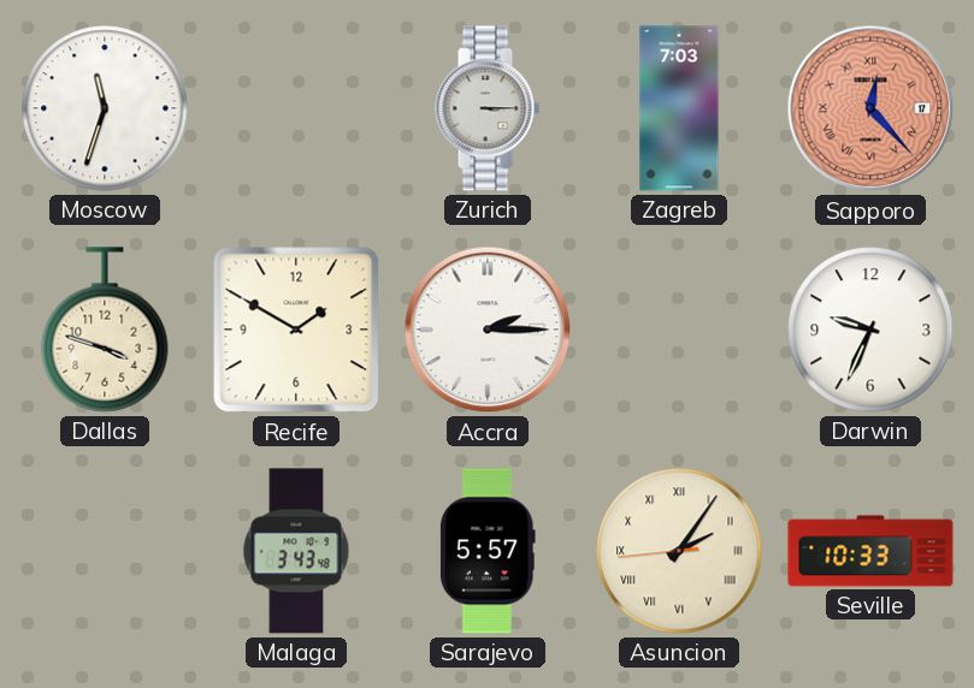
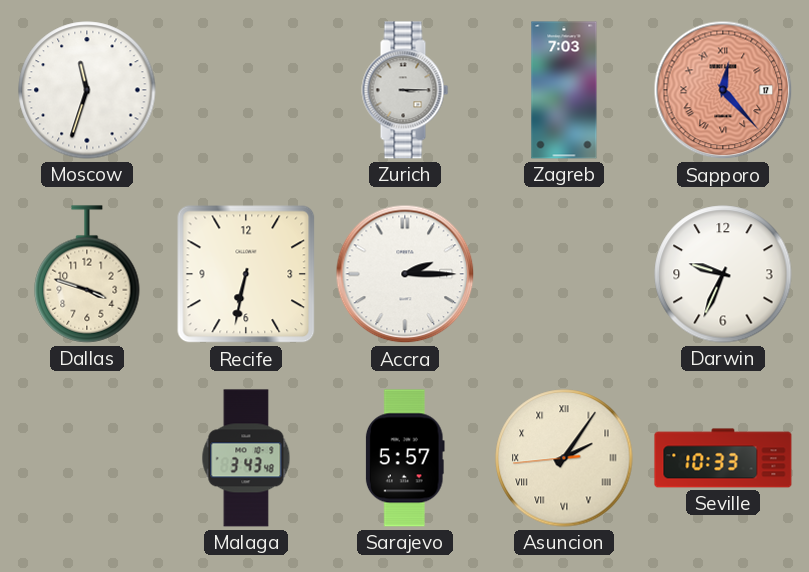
Recife: 1:50 -> 6:32
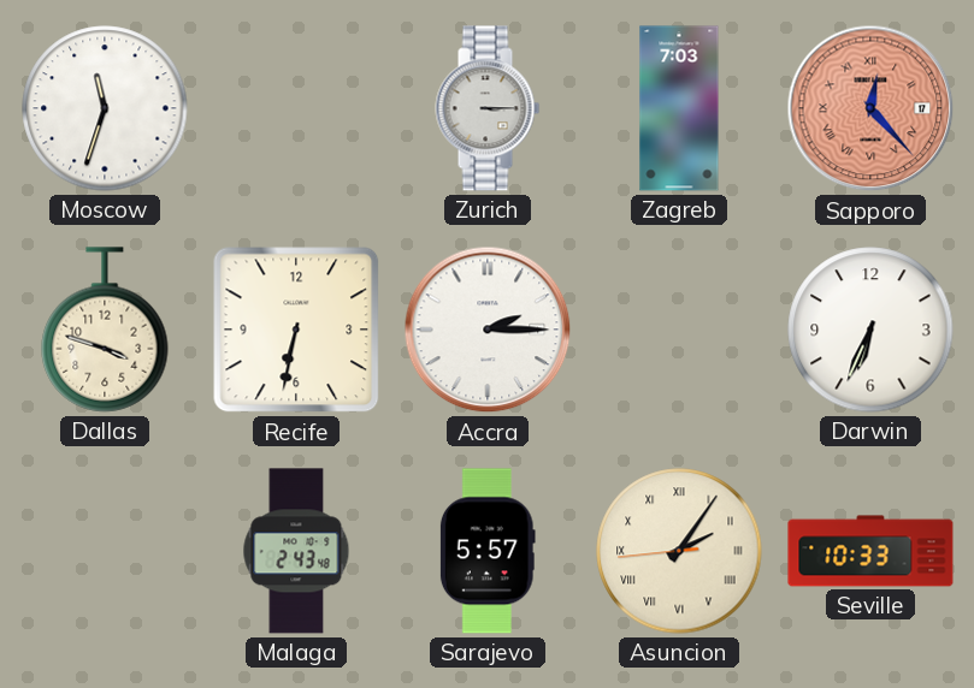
Darwin: 9:34 -> 6:34
Malaga: 3:43 -> 2:43
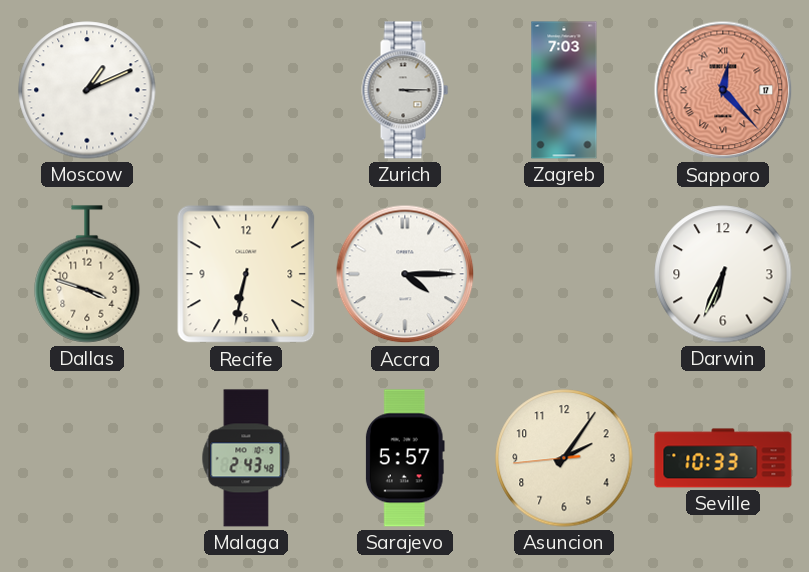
Moscow: 11:33 -> 1:11
Accra: 2:15 -> 4:15
Asuncion numerals: Roman -> Arabic
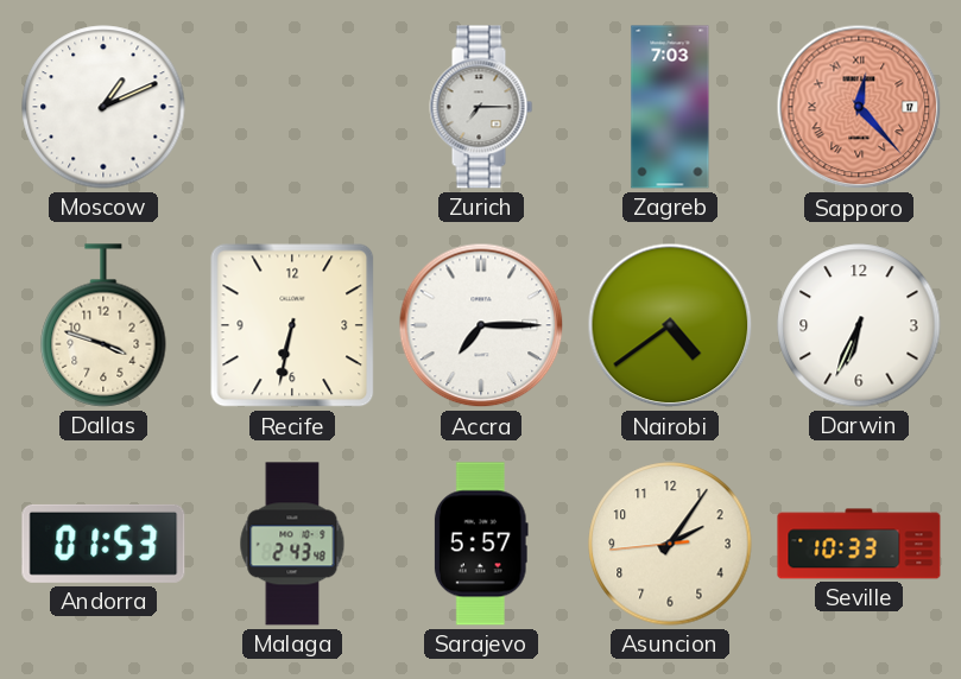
Zurich: 3:15 -> 7:15
Accra: 4:15 -> 7:15
Nairobi: none -> 4:39
Andorra: none -> 01:53
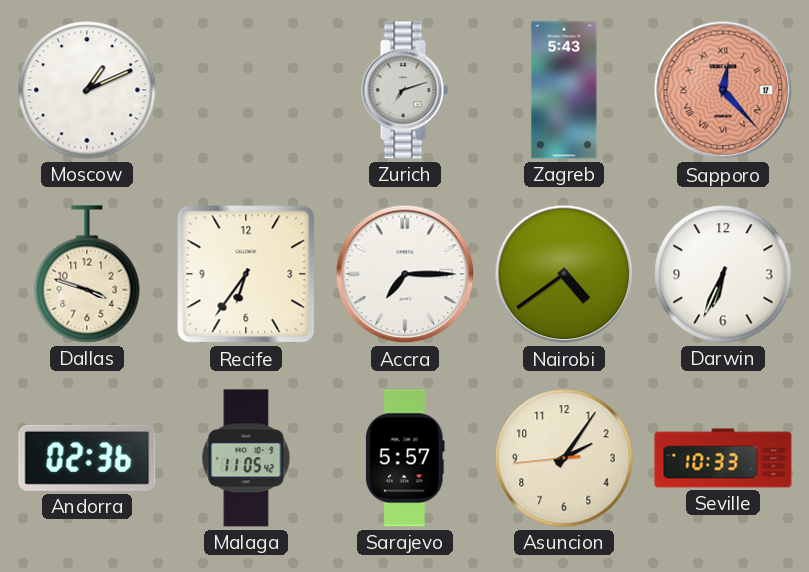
Zurich: 7:15 -> 7:12
Zagreb: 7:03 -> 5:43
Recife: 6:32 -> 6:36
Andorra: 01:53 -> 02:36
Malaga: 2:43 -> 11:05
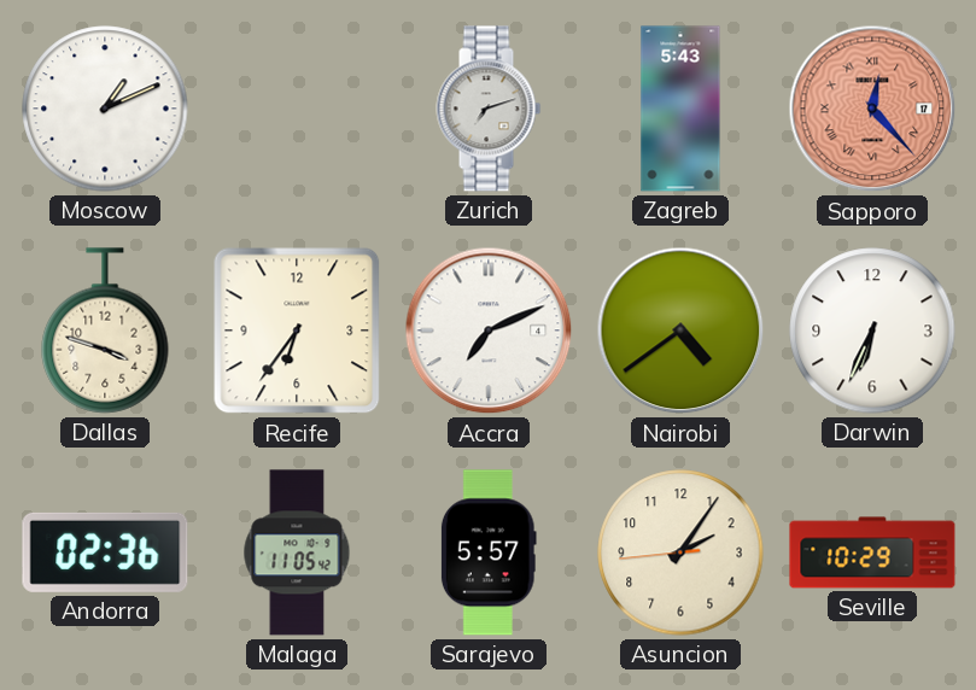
Accra: 7:15 -> 7:11
Seville: 10:33 -> 10:29
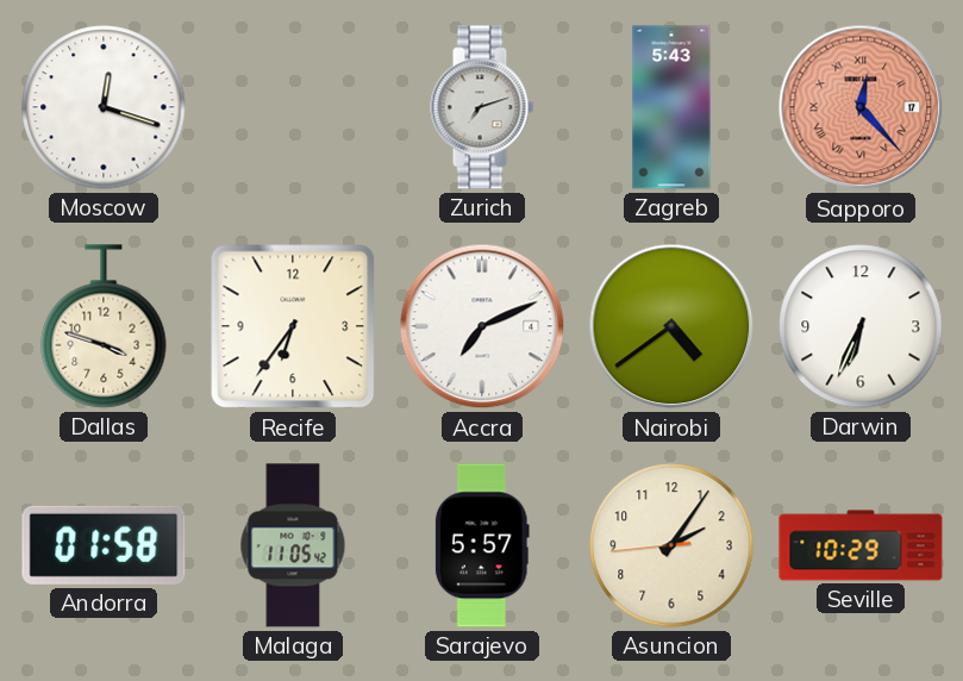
Moscow: 1:11 -> 12:18
Andorra: 02:36 -> 01:58
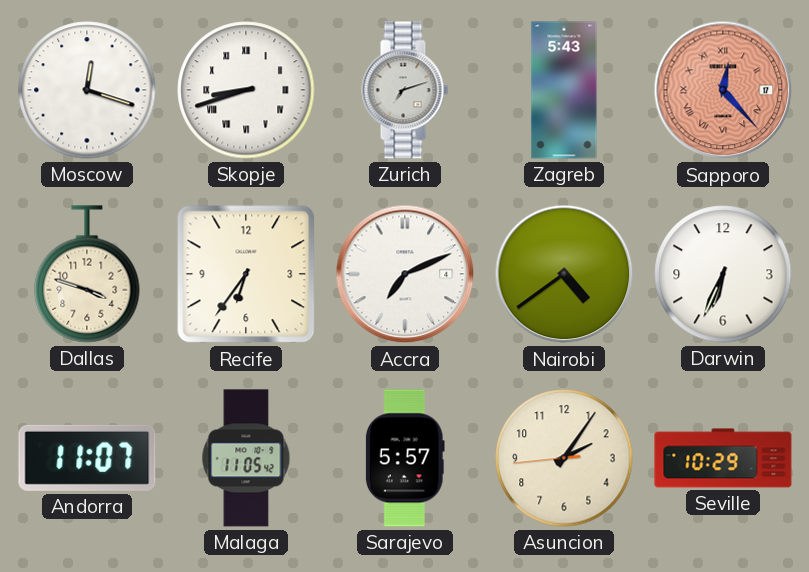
Skopje: none -> 8:42
Andorra: 01:58 -> 11:07
